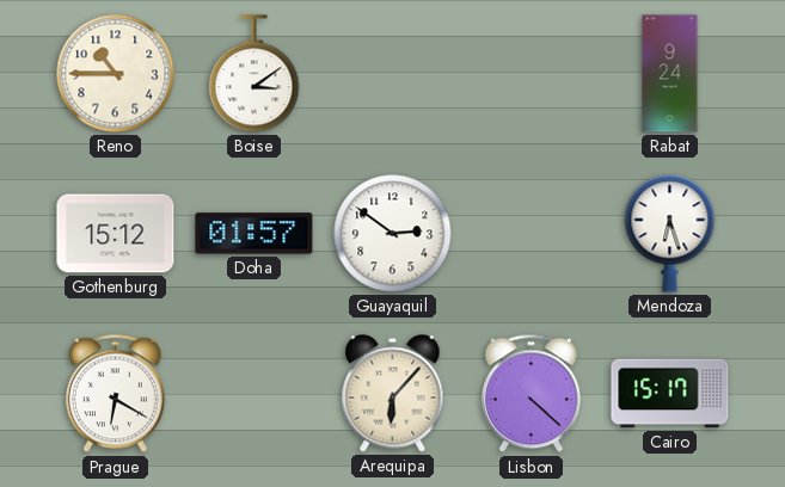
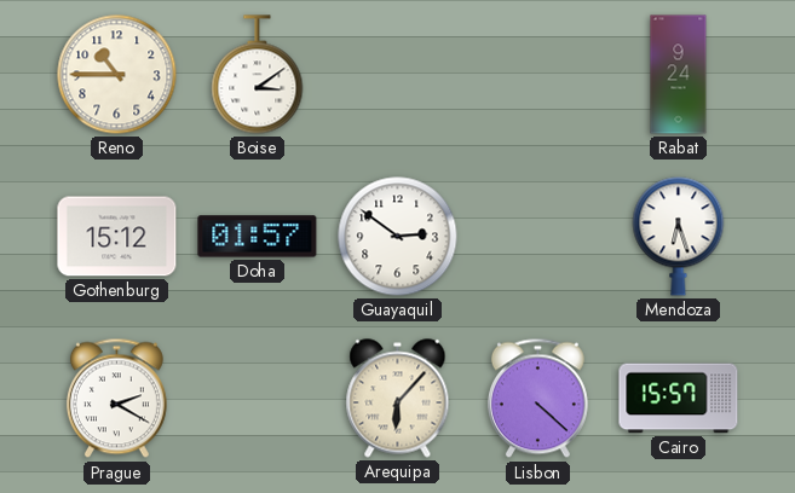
Prague: 6:20 -> 2:20
Cairo: 15:17 -> 15:57
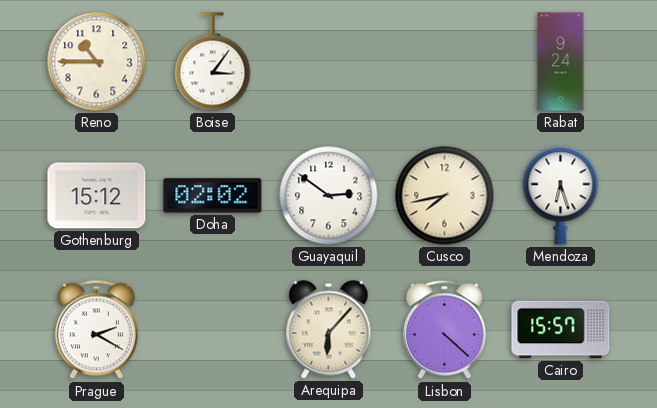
Boise: 3:09 -> 3:06
Doha: 01:57 -> 02:02
Cusco: none -> 7:43
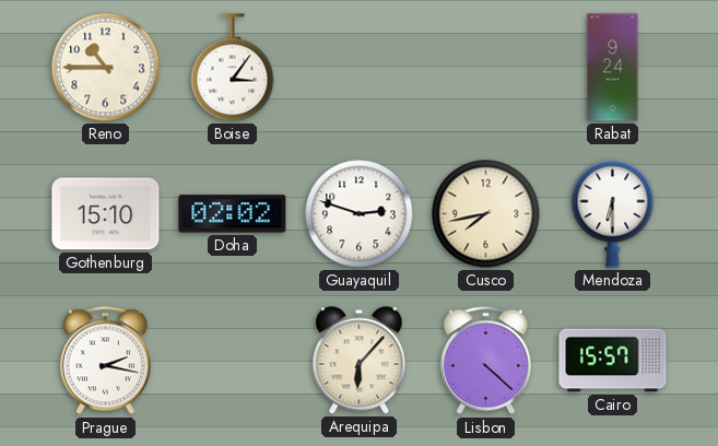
Gothenburg: 15:12 -> 15:10
Guayaquil: 2:51 -> 2:48
Mendoza: 6:27 -> 6:30
Prague: 2:20 -> 2:17
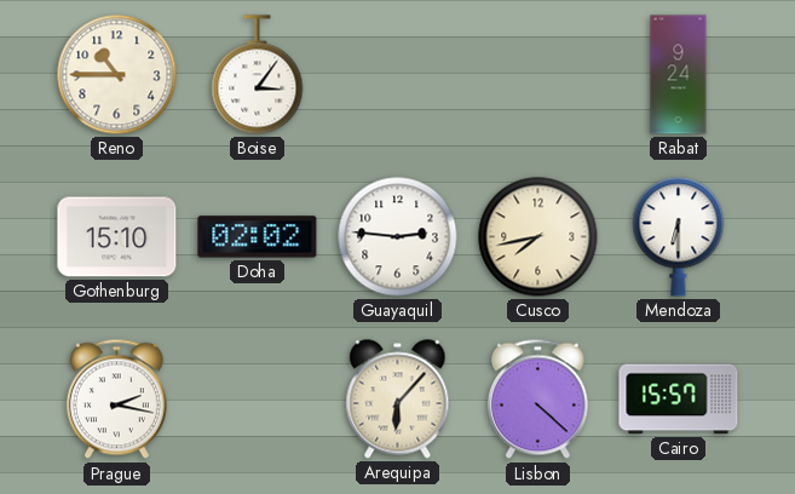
Guayaquil: 2:48 -> 2:46
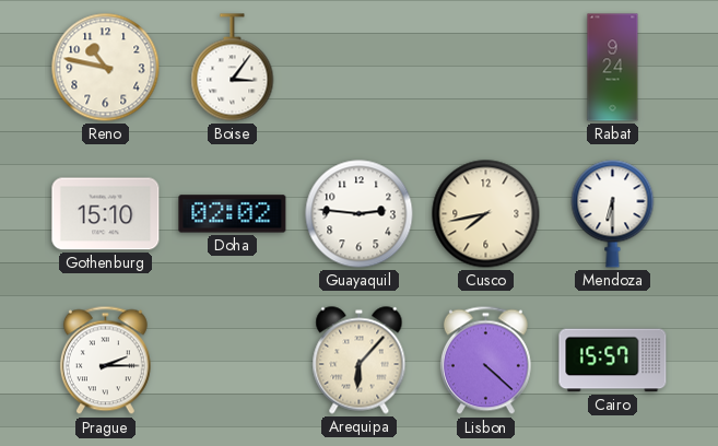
Reno: 10:45 -> 10:47
Prague: 2:17 -> 2:15
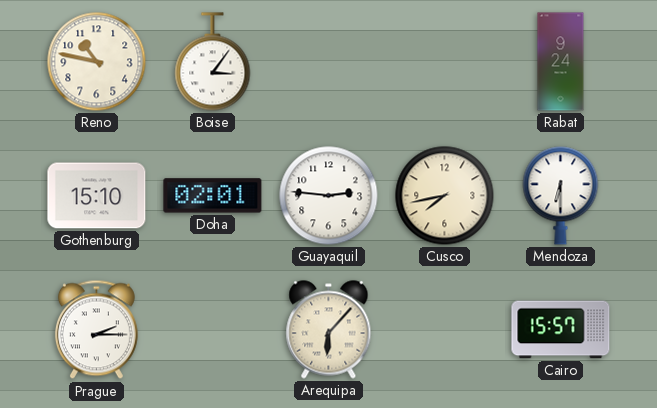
Doha: 02:02 -> 02:01
Lisbon: 4:22 -> none
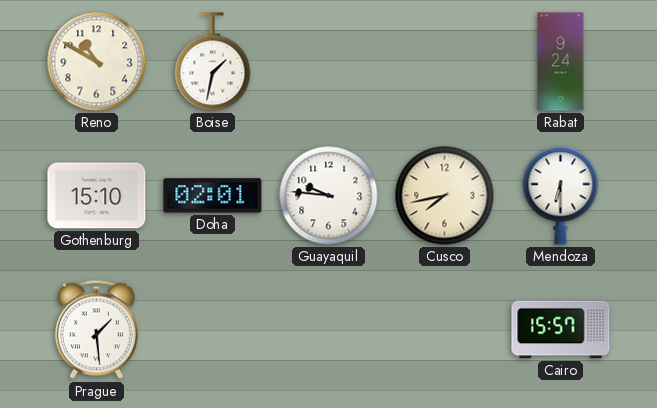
Reno: 10:47 -> 10:50
Boise: 3:06 -> 1:32
Guayaquil: 2:46 -> 9:46
Prague: 2:15 -> 1:29
Arequipa: 6:07 -> none
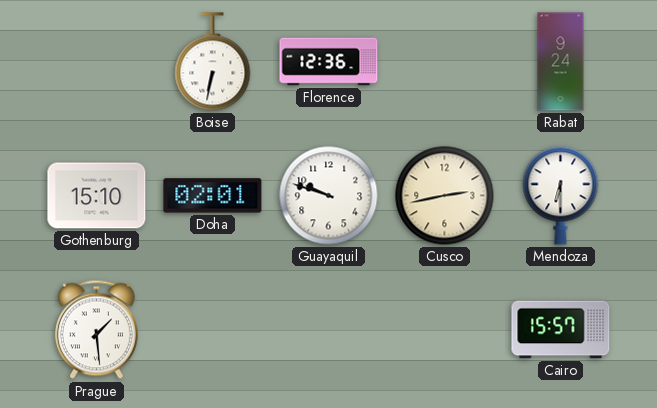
Reno: 10:50 -> none
Boise: 1:32 -> 6:32
Florence: none -> 12:36
Guayaquil: 9:46 -> 9:48
Cusco: 7:43 -> 2:43
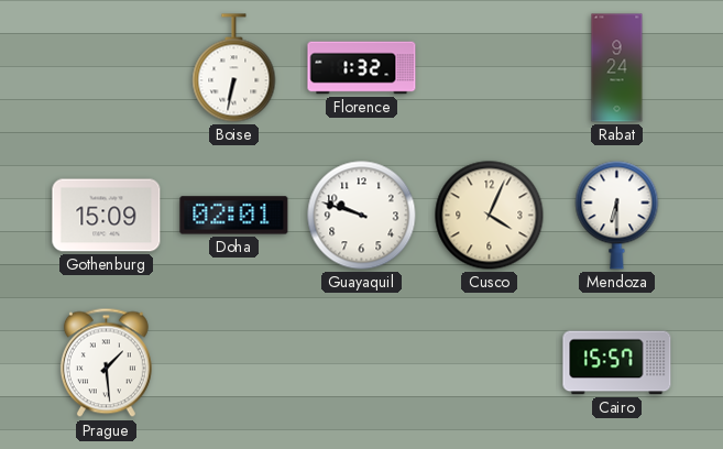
Florence: 12:36 -> 1:32
Gothenburg: 15:10 -> 15:09
Cusco: 2:43 -> 4:04
